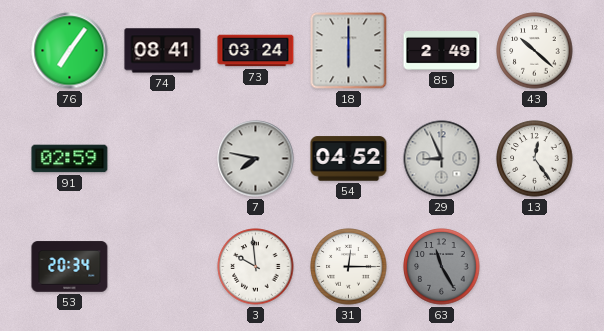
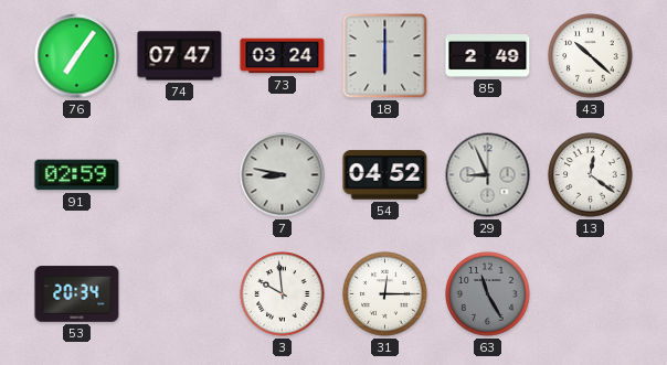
74: 08:41 -> 07:47
7: 7:47 -> 8:47
13: 12:24 -> 12:21
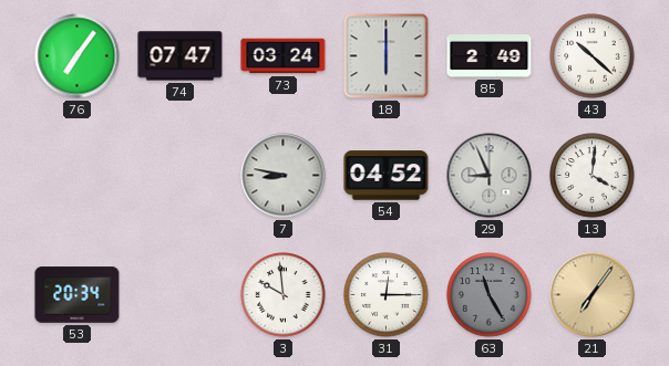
91: 02:59 -> none
13: 12:21 -> 4:01
21: none -> 7:06
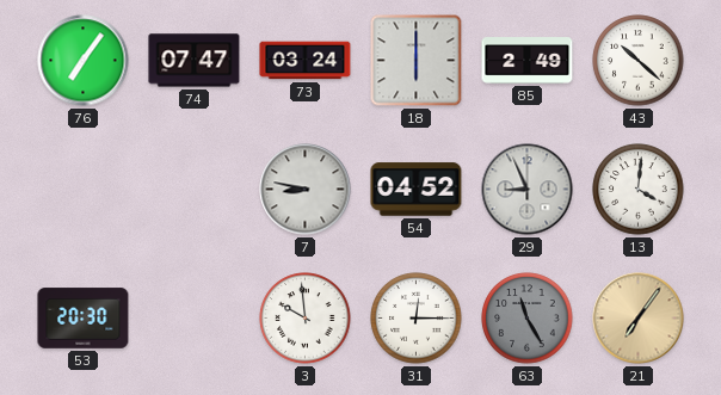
53: 20:34 -> 20:30
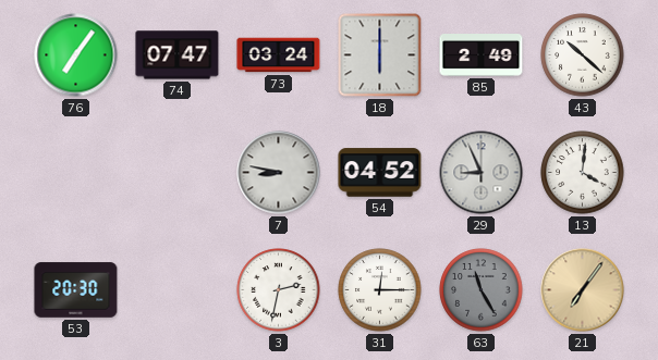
3: 9:59 -> 2:32
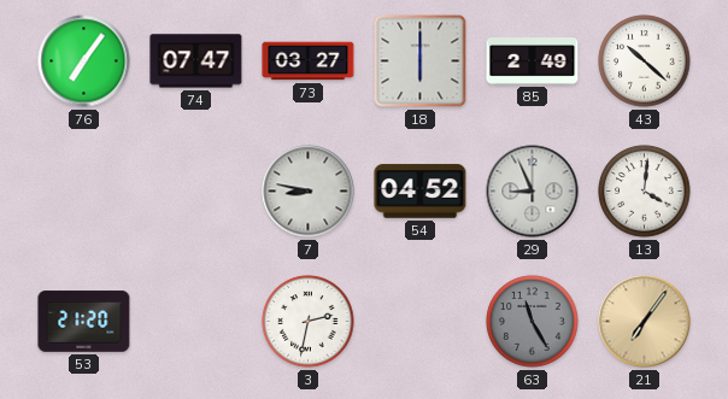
73: 03:24 -> 03:27
53: 20:30 -> 21:20
31: 12:15 -> none
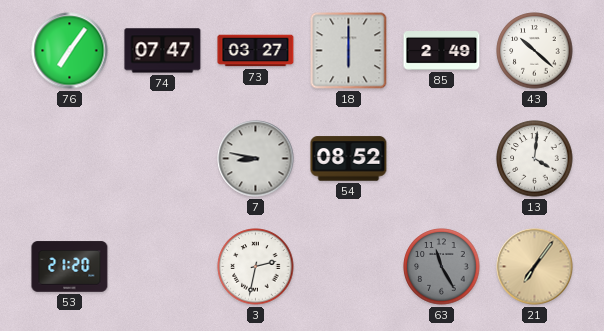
54: 04:52 -> 08:52
29: 8:56 -> none
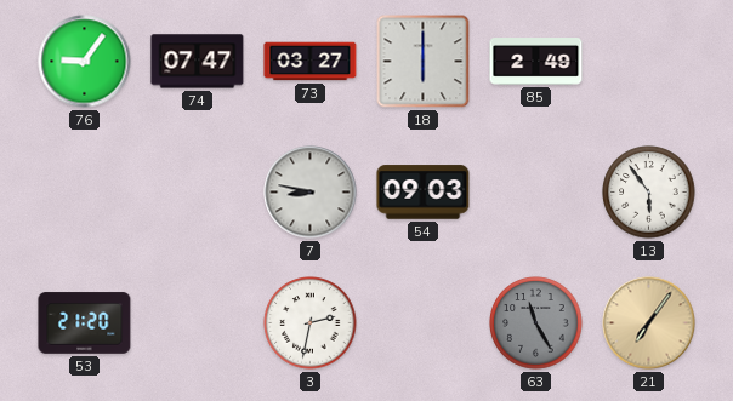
76: 7:06 -> 9:06
43: 10:22 -> none
54: 08:52 -> 09:03
13: 4:01 -> 5:54
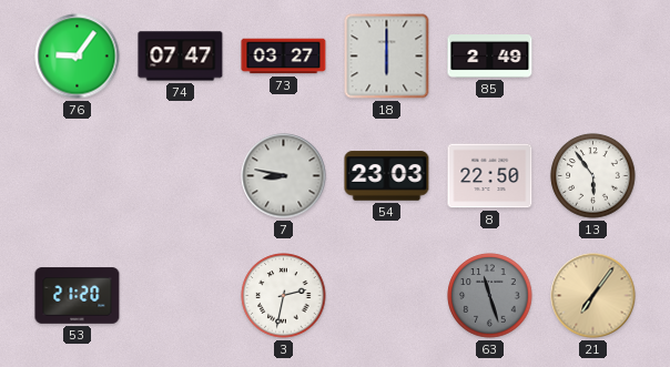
54: 09:03 -> 23:03
8: none -> 22:50
63: 11:25 -> 11:27
